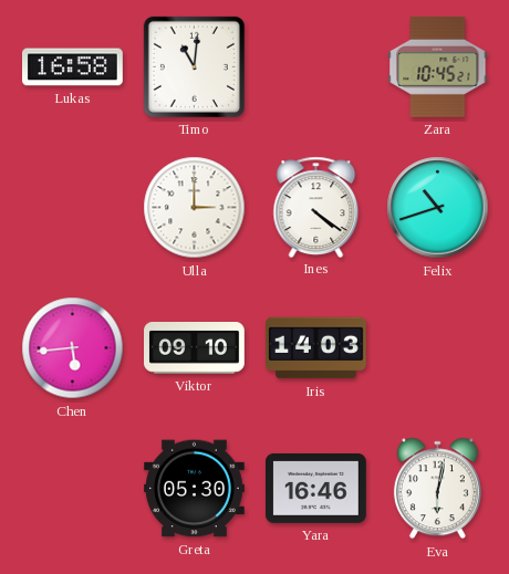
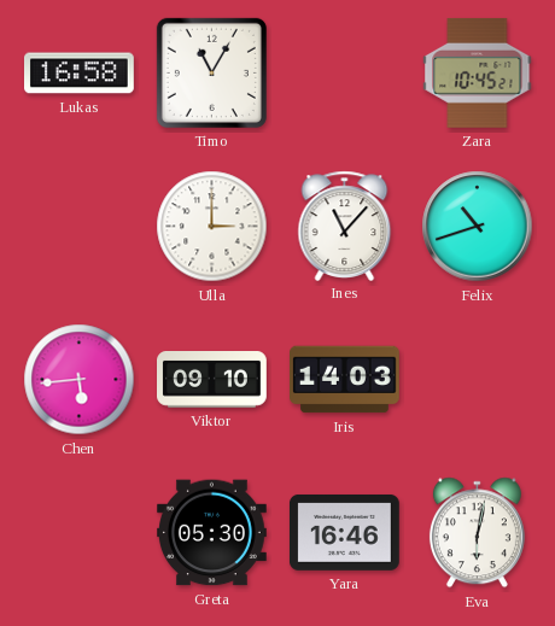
Timo: 11:01 -> 11:05
Ines: 4:21 -> 11:07
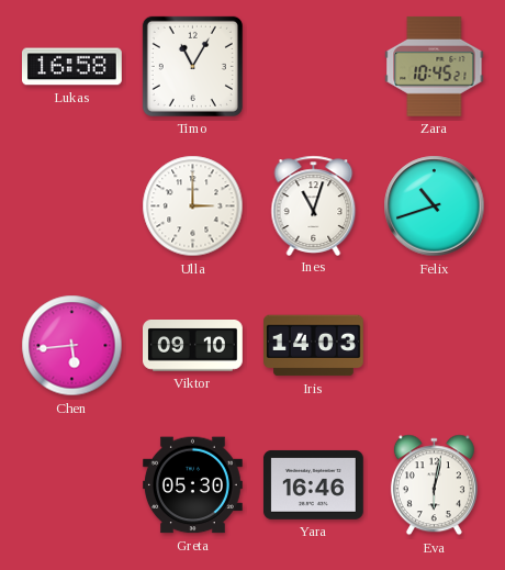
Ines: 11:07 -> 11:03
